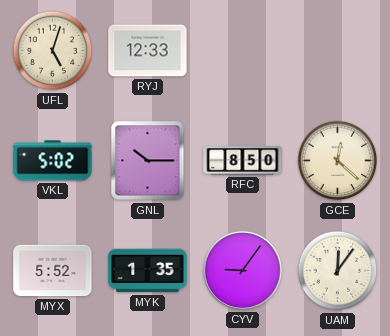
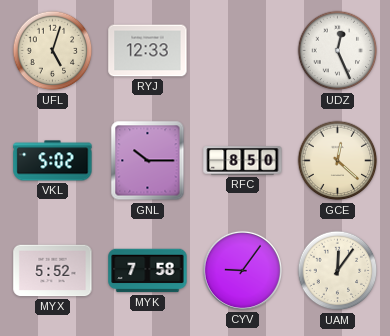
UDZ: none -> 12:26
MYK: 1:35 -> 7:58
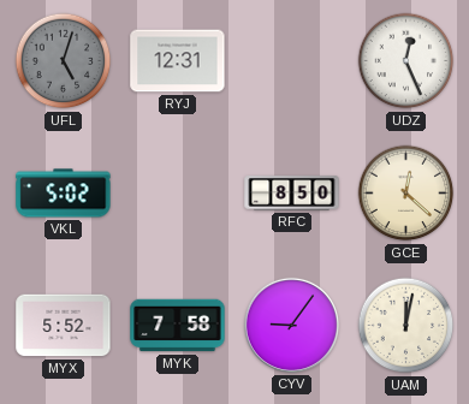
UFL dial: cream -> grey
RYJ: 12:33 -> 12:31
GNL: 10:15 -> none
UAM: 12:06 -> 12:02
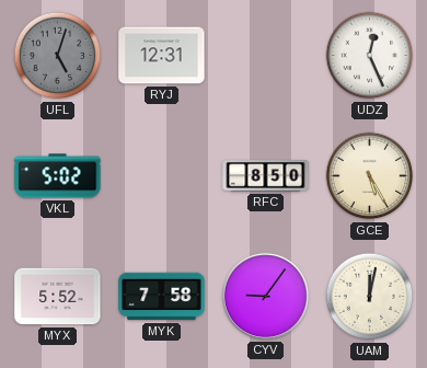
GCE: 12:22 -> 5:25
